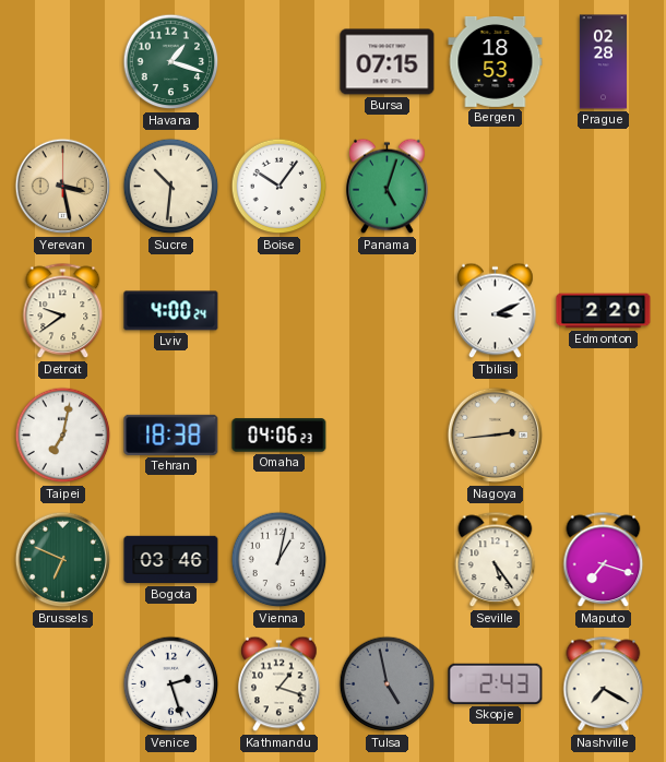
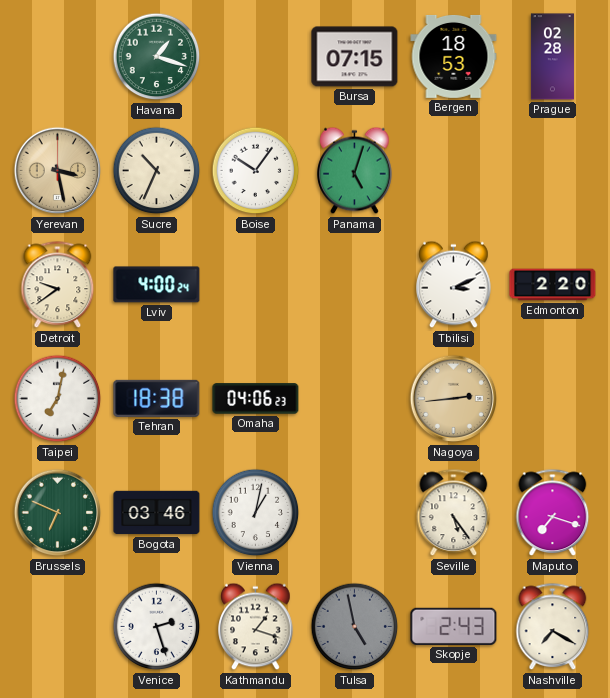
Sucre: 10:31 -> 10:34
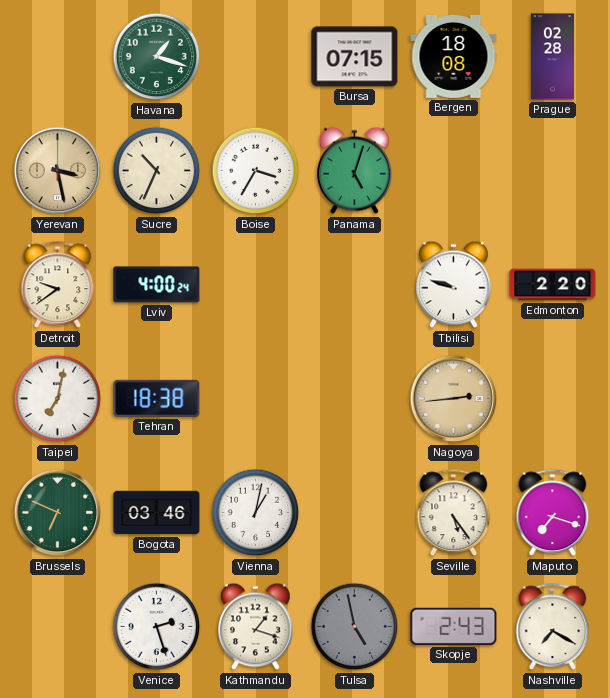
Bergen: 18:53 -> 18:08
Boise: 10:06 -> 3:35
Tbilisi: 3:11 -> 9:48
Omaha: 04:06 -> none
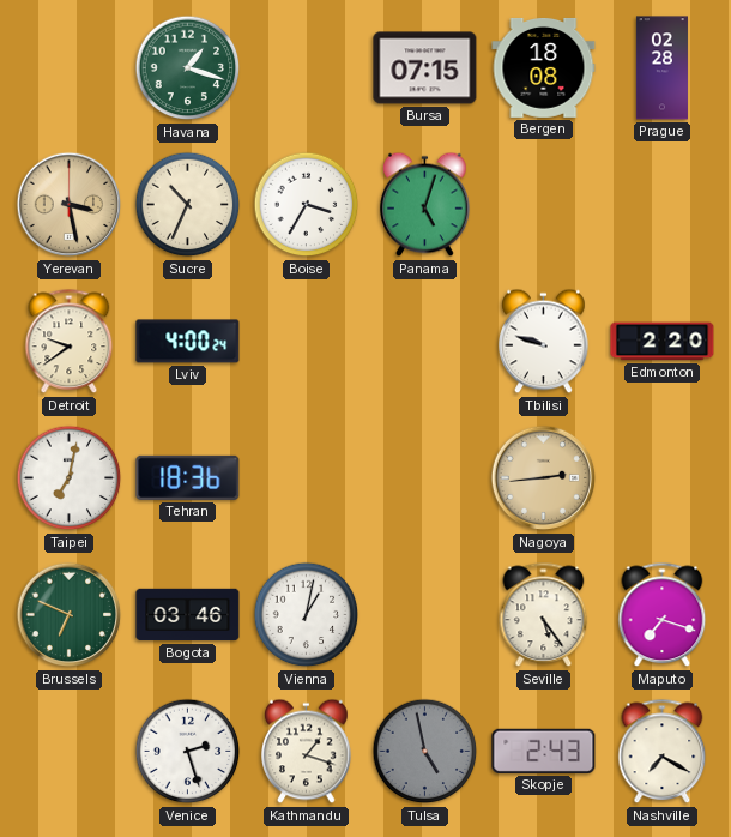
Tehran: 18:38 -> 18:36
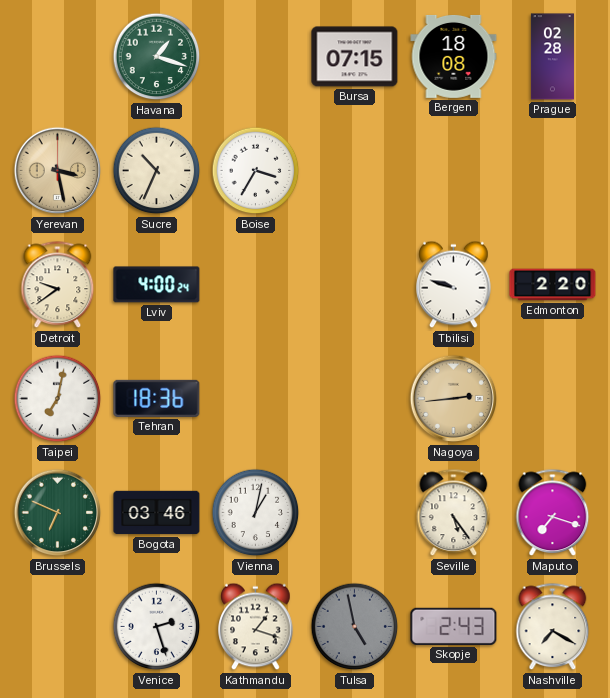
Panama: 5:03 -> none
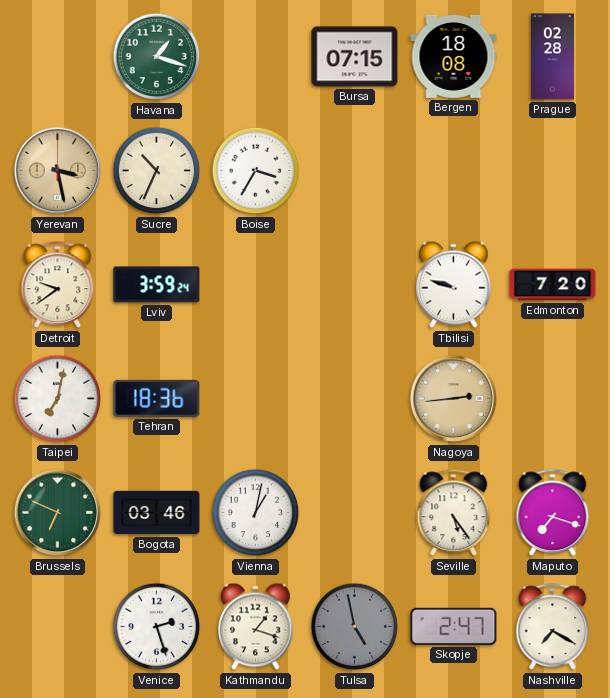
Lviv: 4:00 -> 3:59
Edmonton: 2:20 -> 7:20
Skopje: 2:43 -> 2:47
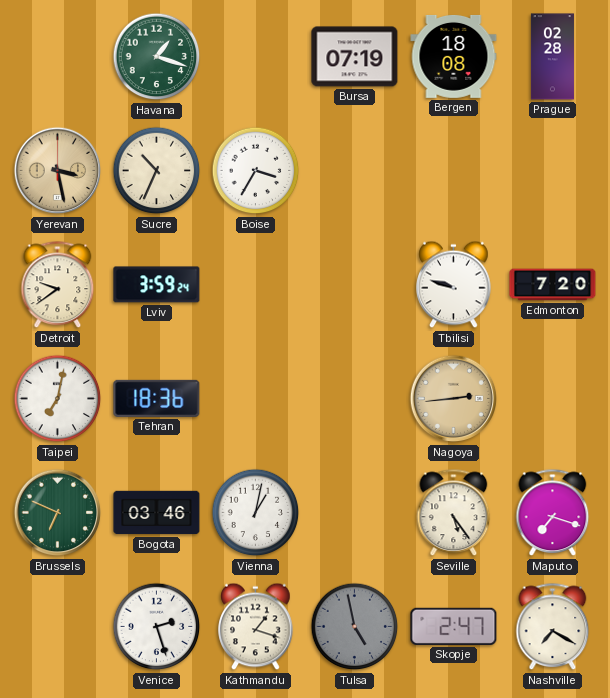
Bursa: 07:15 -> 07:19
